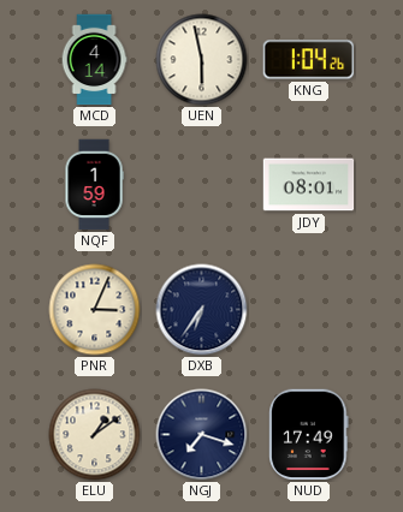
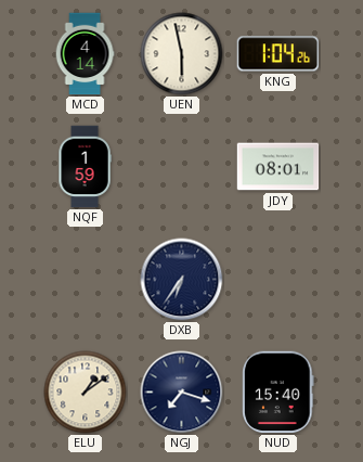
PNR: 3:04 -> none
NUD: 17:49 -> 15:40
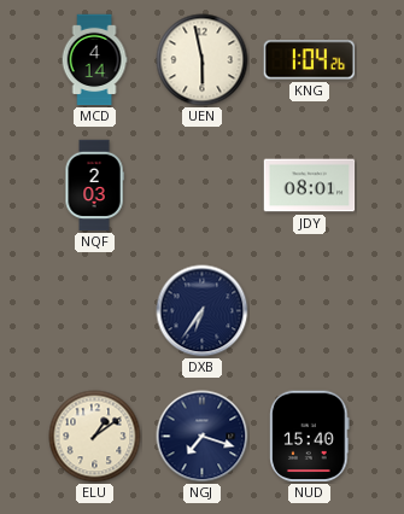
NQF: 1:59 -> 2:03
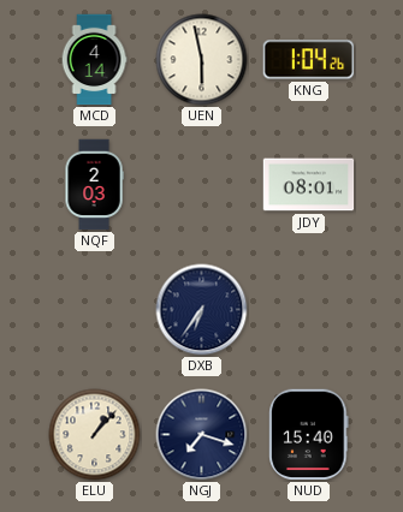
ELU: 1:09 -> 1:07
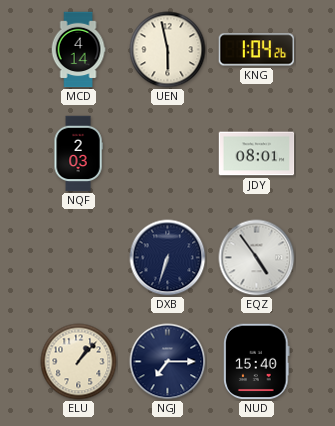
DXB: 6:36 -> 6:33
EQZ: none -> 4:54
NGJ: 7:18 -> 7:15
